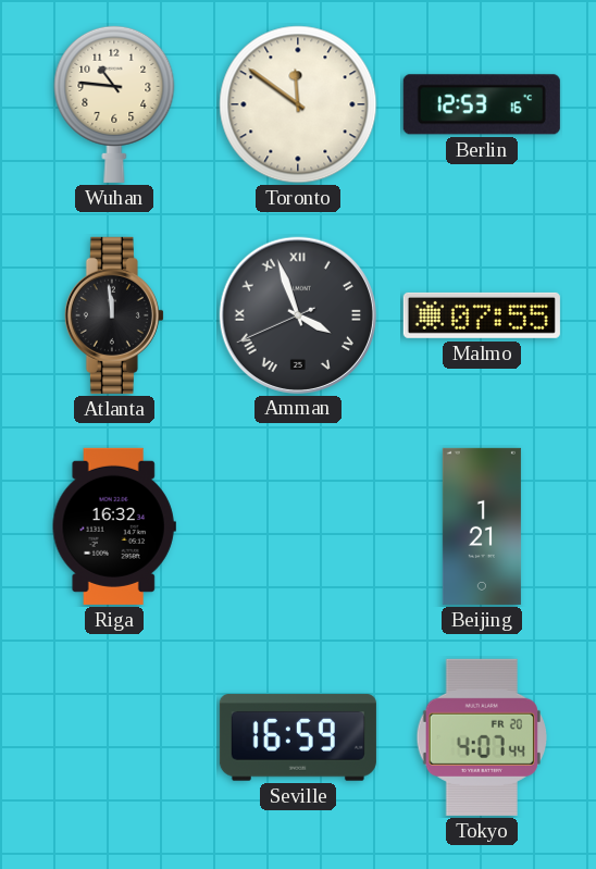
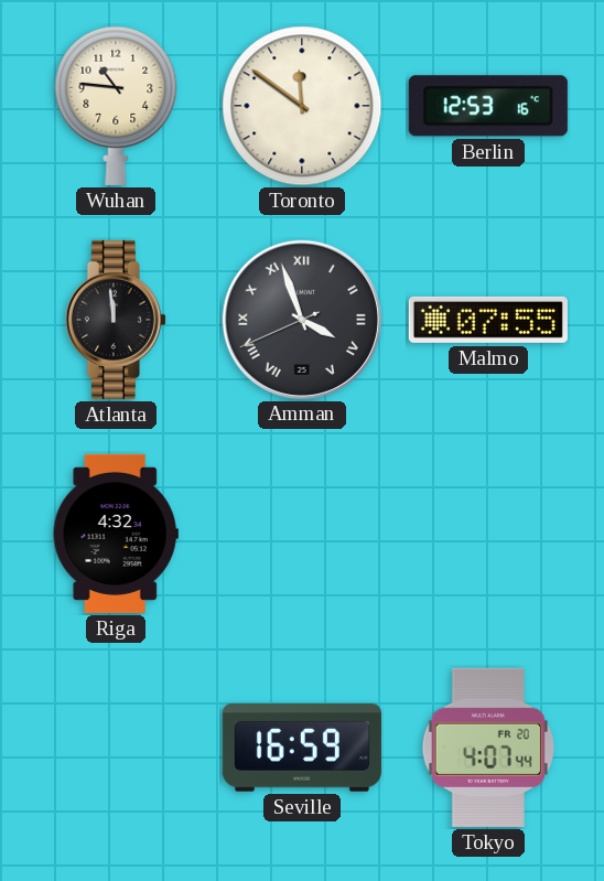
Riga: 16:32 -> 4:32
Beijing: 1:21 -> none
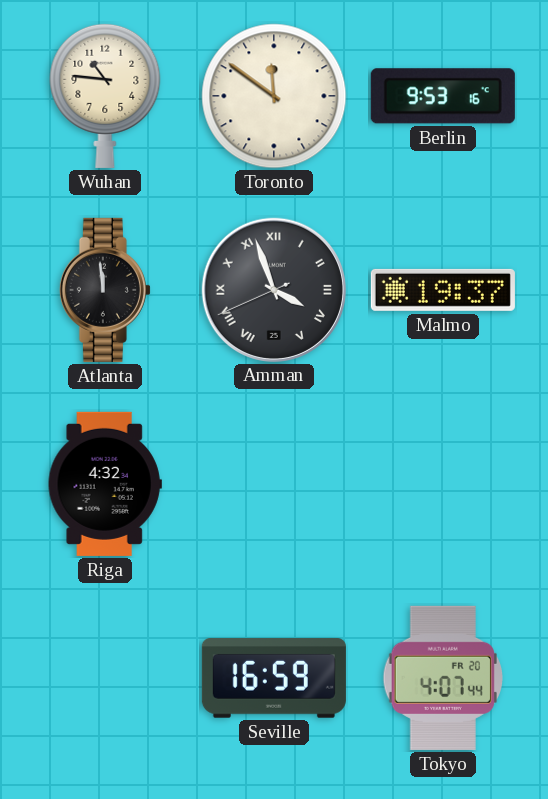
Berlin: 12:53 -> 9:53
Malmo: 07:55 -> 19:37
